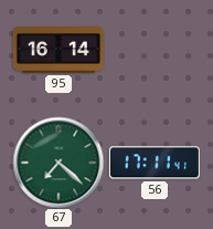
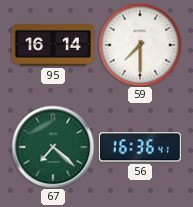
59: none -> 7:30
56: 17:11 -> 16:36
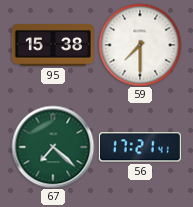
95: 16:14 -> 15:38
56: 16:36 -> 17:21
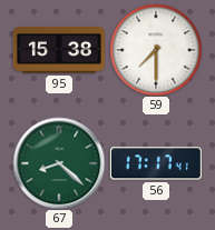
67: 7:22 -> 8:22
56: 17:21 -> 17:17
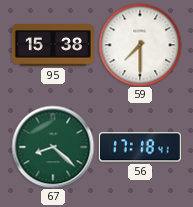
56: 17:17 -> 17:18
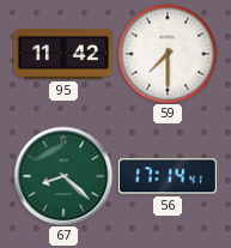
95: 15:38 -> 11:42
56: 17:18 -> 17:14
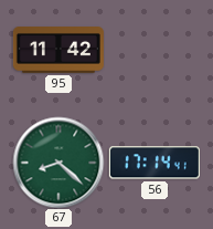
59: 7:30 -> none
